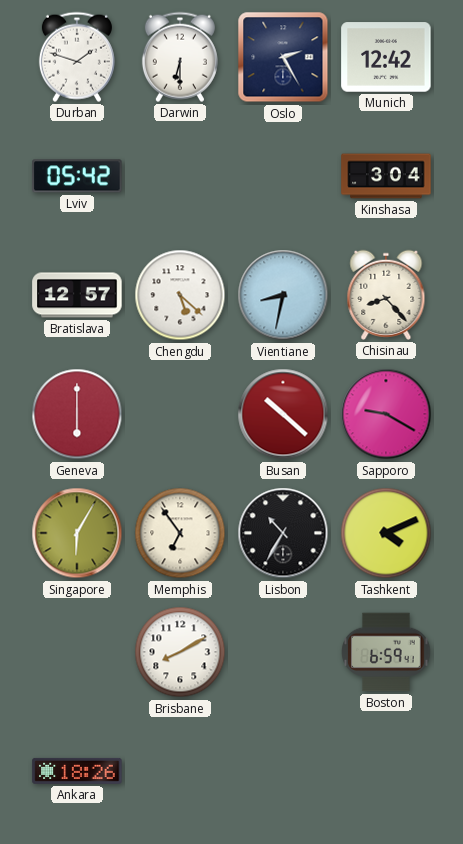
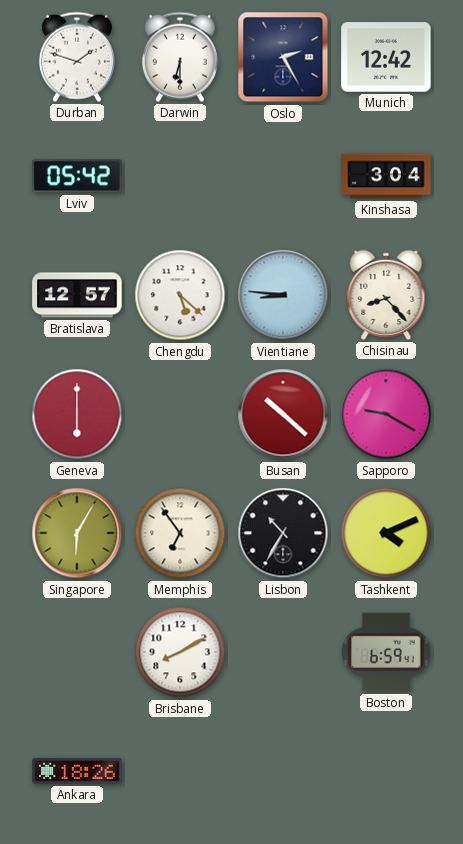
Vientiane: 8:32 -> 8:46
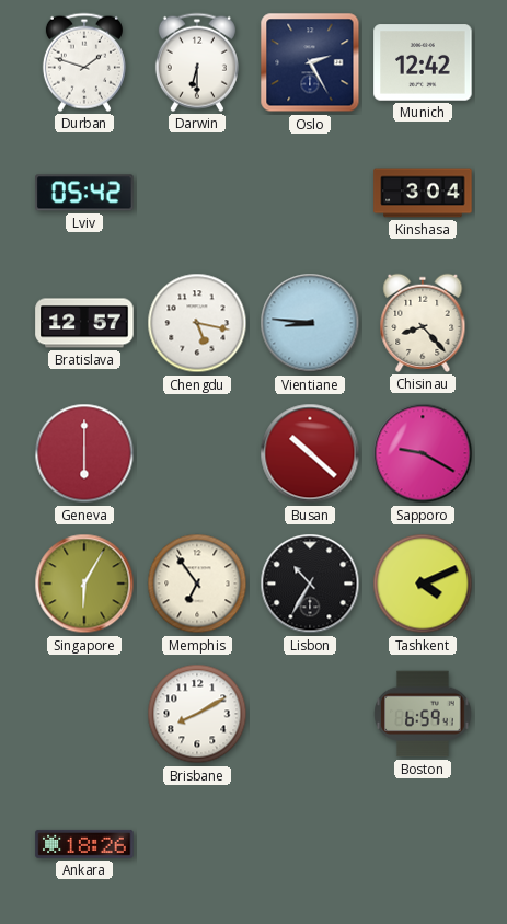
Chengdu: 5:22 -> 5:17
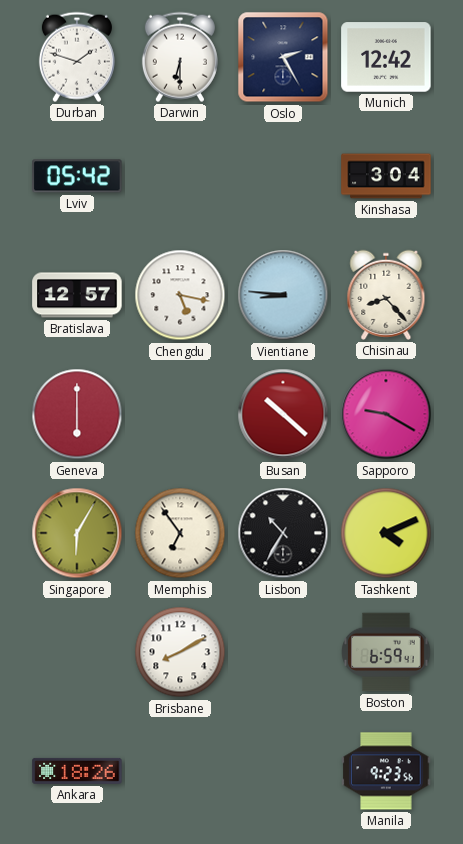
Manila: none -> 9:23
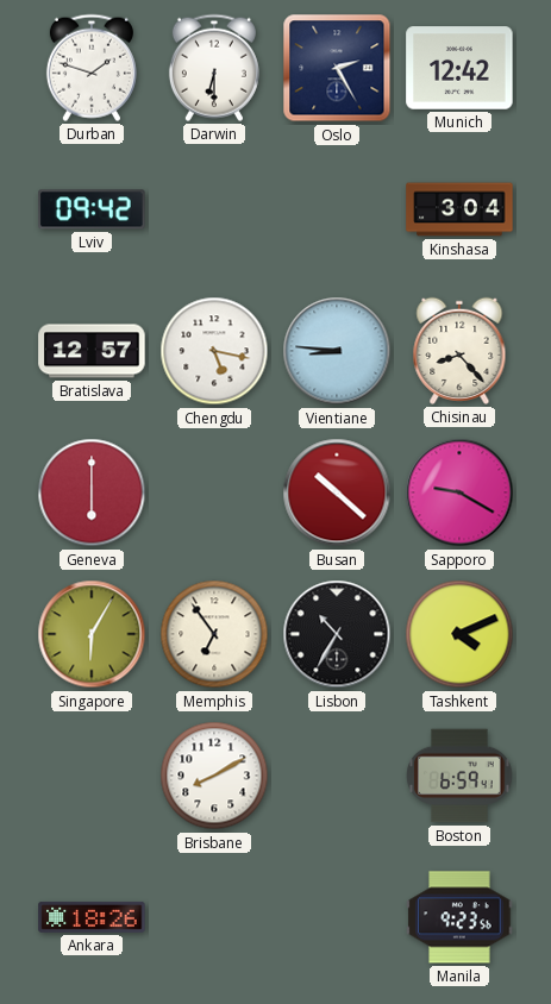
Lviv: 05:42 -> 09:42
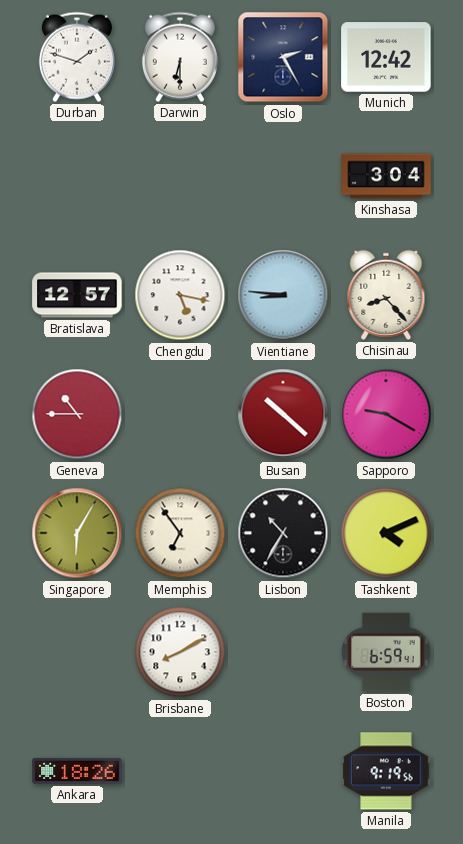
Lviv: 09:42 -> none
Geneva: 6:00 -> 10:45
Manila: 9:23 -> 9:19
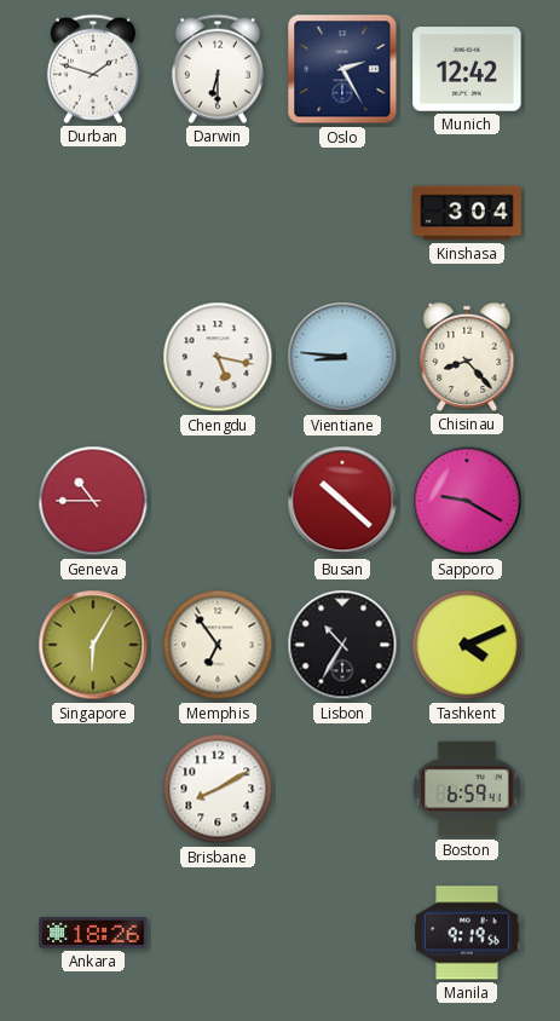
Bratislava: 12:57 -> none
